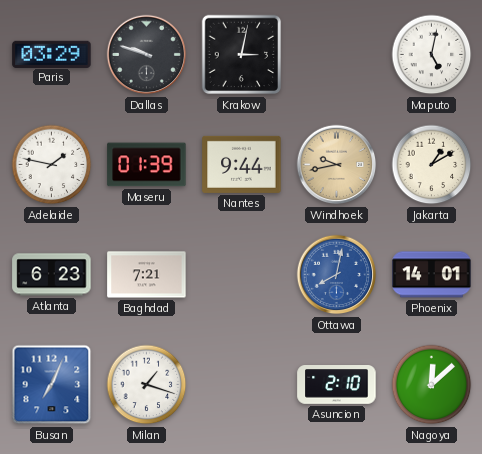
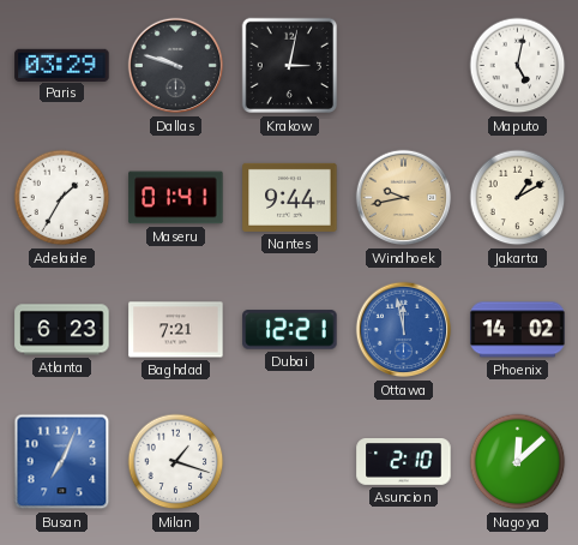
Adelaide: 1:47 -> 1:35
Maseru: 01:39 -> 01:41
Dubai: none -> 12:21
Ottawa: 8:02 -> 11:58
Phoenix: 14:01 -> 14:02
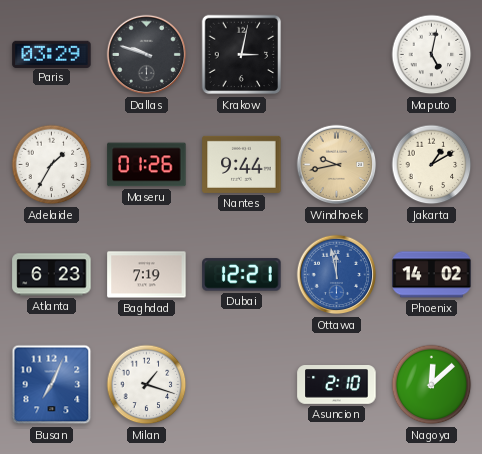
Maseru: 01:41 -> 01:26
Baghdad: 7:21 -> 7:19
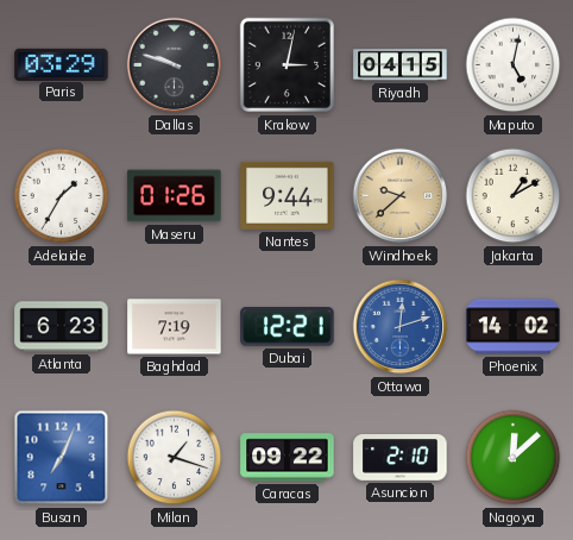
Riyadh: none -> 04:15
Windhoek: 9:43 -> 9:38
Ottawa: 11:58 -> 12:12
Caracas: none -> 09:22
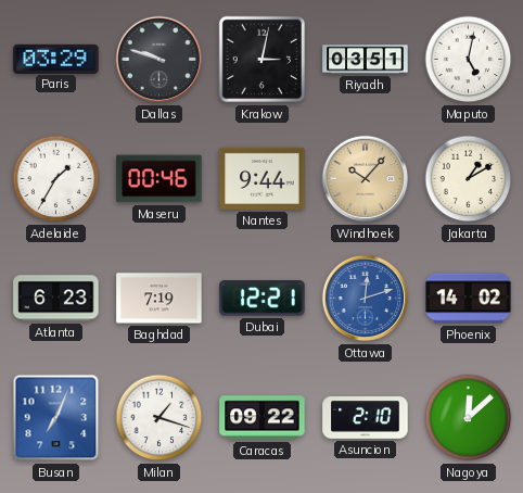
Riyadh: 04:15 -> 03:51
Maseru: 01:26 -> 00:46
Windhoek: 9:38 -> 10:07
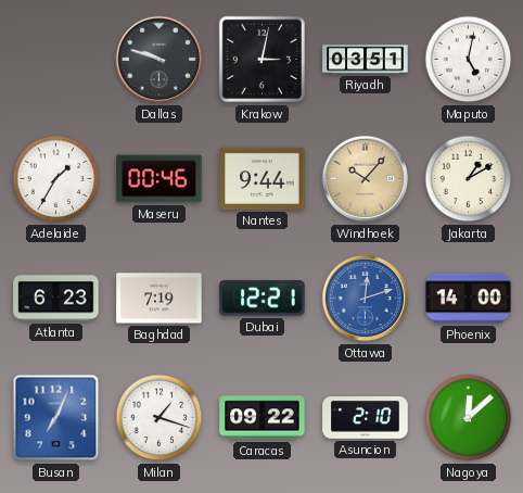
Paris: 03:29 -> none
Phoenix: 14:02 -> 14:00
